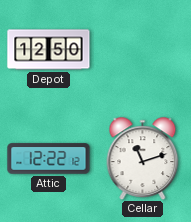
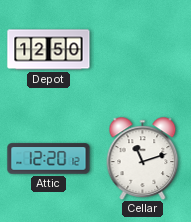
Attic: 12:22 -> 12:20
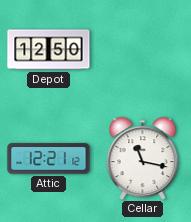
Attic: 12:20 -> 12:21
Cellar: 11:12 -> 11:17
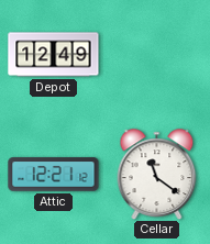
Depot: 12:50 -> 12:49
Cellar: 11:17 -> 11:21
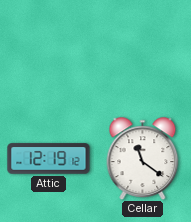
Depot: 12:49 -> none
Attic: 12:21 -> 12:19
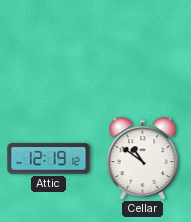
Cellar: 11:21 -> 10:51
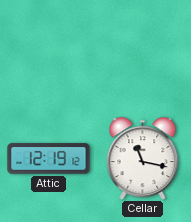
Cellar: 10:51 -> 11:17
